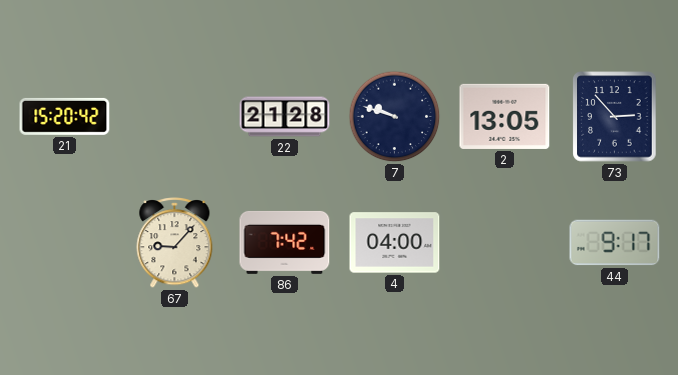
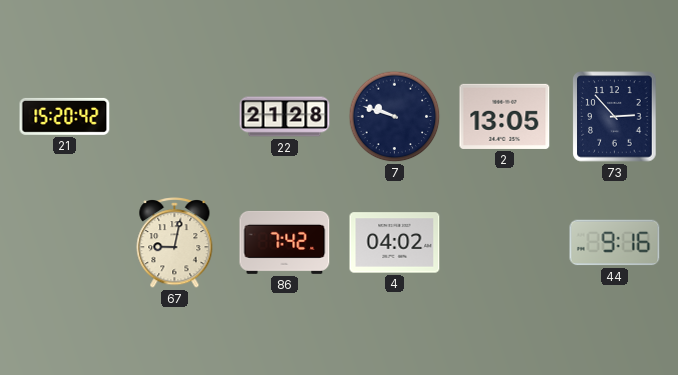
67: 9:07 -> 9:02
4: 04:00 -> 04:02
44: 9:17 -> 9:16
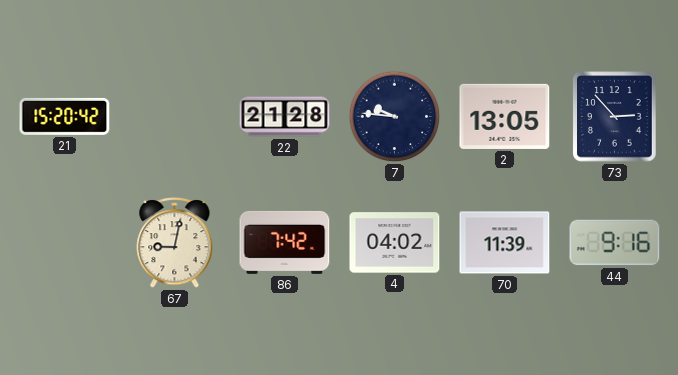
7: 9:48 -> 9:46
70: none -> 11:39
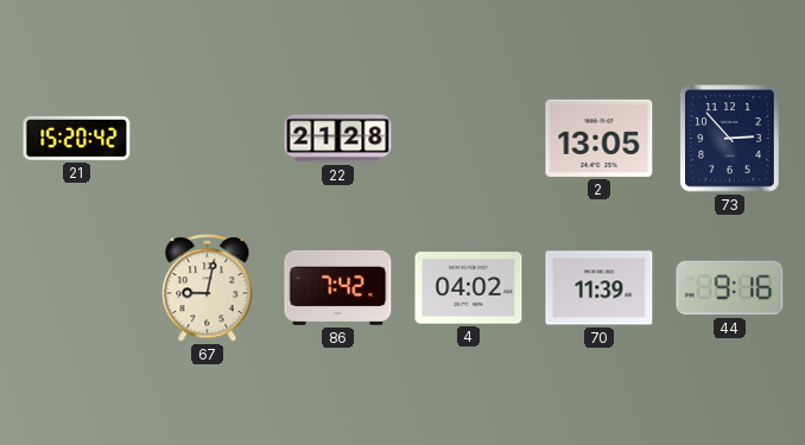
7: 9:46 -> none
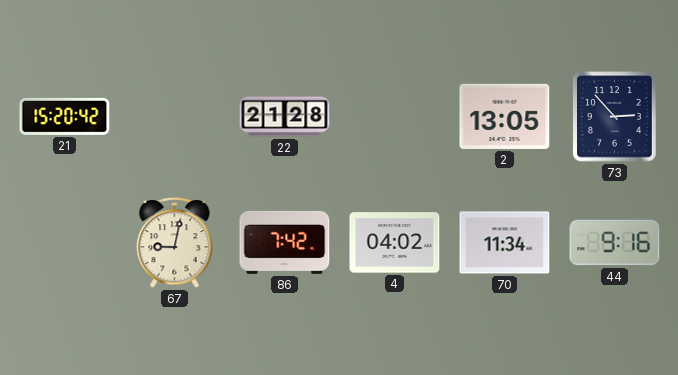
70: 11:39 -> 11:34
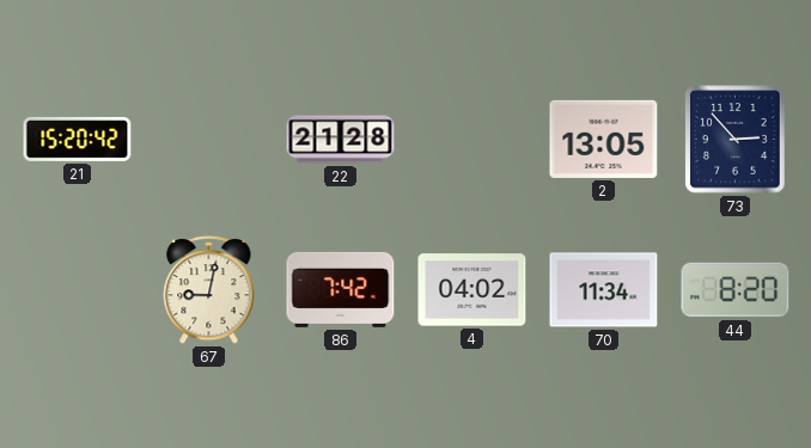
44: 9:16 -> 8:20
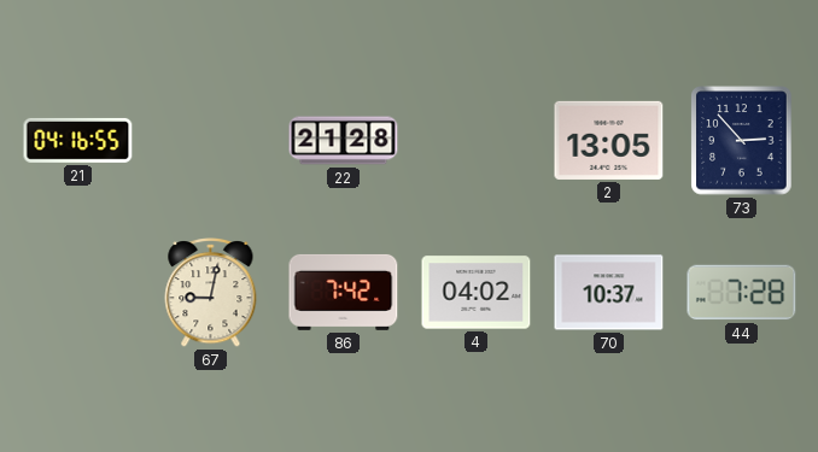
21: 15:20 -> 04:16
70: 11:34 -> 10:37
44: 8:20 -> 7:28
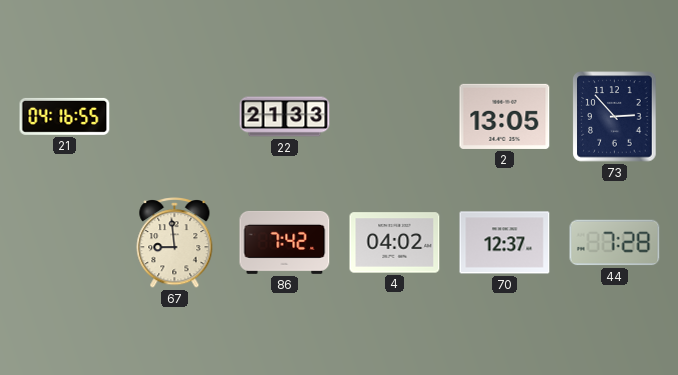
22: 21:28 -> 21:33
67: 9:02 -> 8:59
70: 10:37 -> 12:37
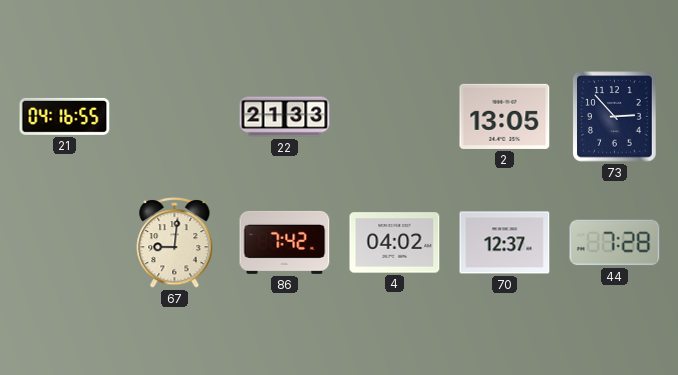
67: 8:59 -> 9:01
